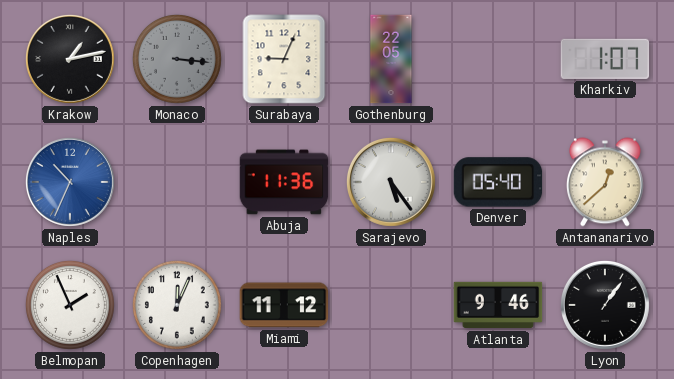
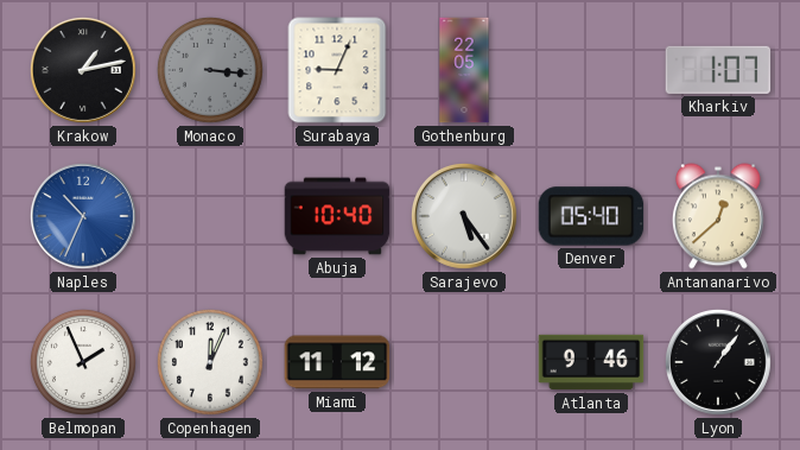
Abuja: 11:36 -> 10:40
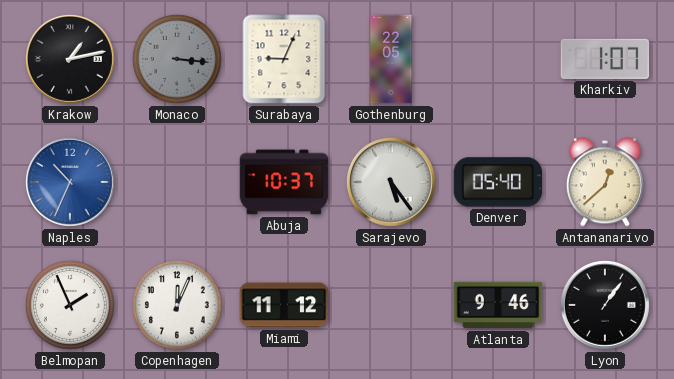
Abuja: 10:40 -> 10:37
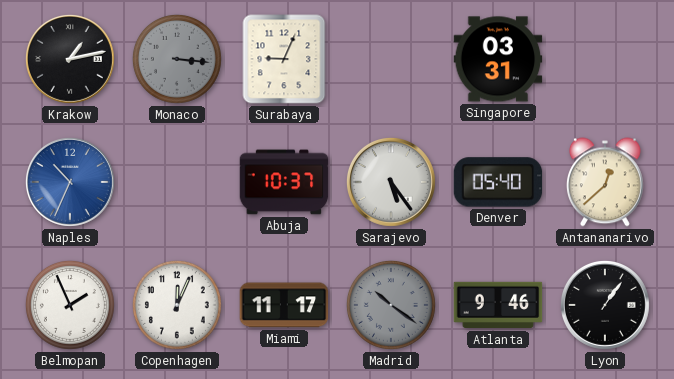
Gothenburg: 22:05 -> none
Singapore: none -> 03:31
Kharkiv: 1:07 -> none
Miami: 11:12 -> 11:17
Madrid: none -> 10:21
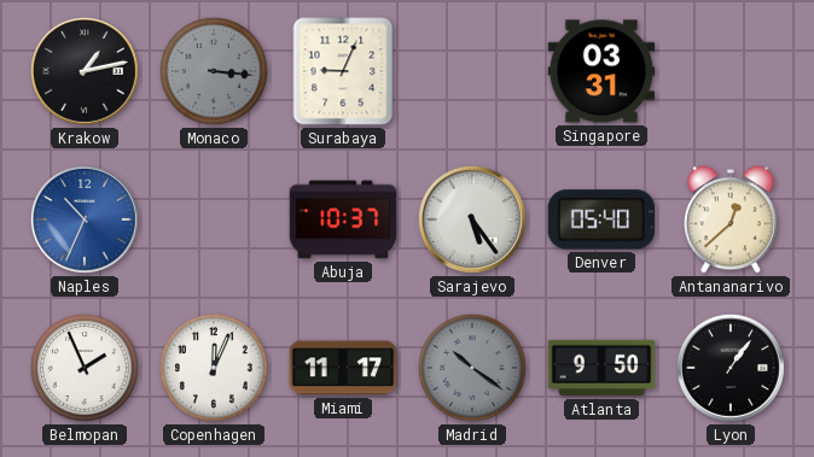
Atlanta: 9:46 -> 9:50
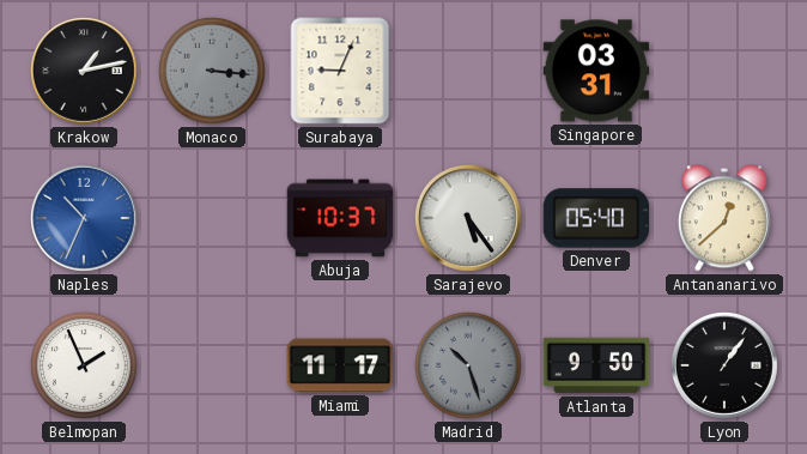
Copenhagen: 12:04 -> none
Madrid: 10:21 -> 10:27
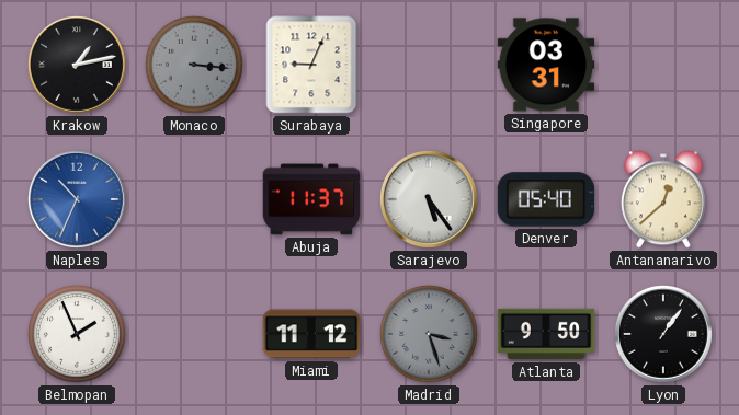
Abuja: 10:37 -> 11:37
Miami: 11:17 -> 11:12
Madrid: 10:27 -> 3:27
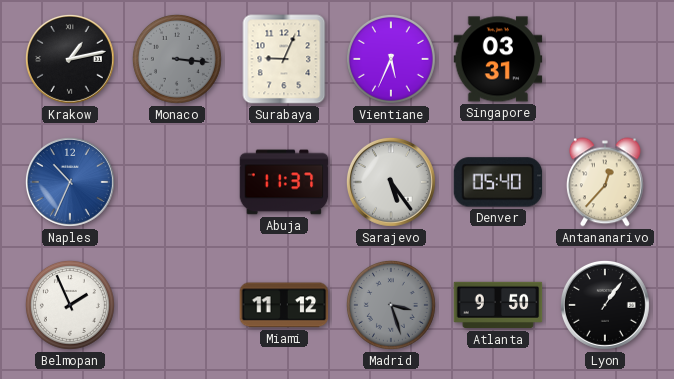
Vientiane: none -> 5:34
Antananarivo: 12:38 -> 12:37
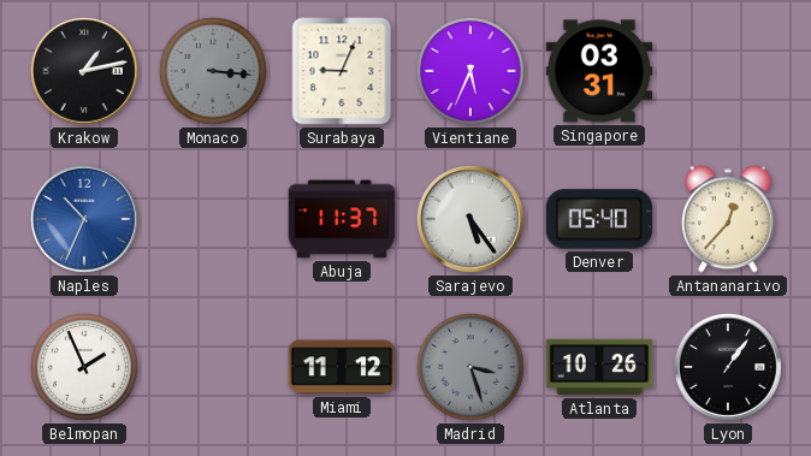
Atlanta: 9:50 -> 10:26
